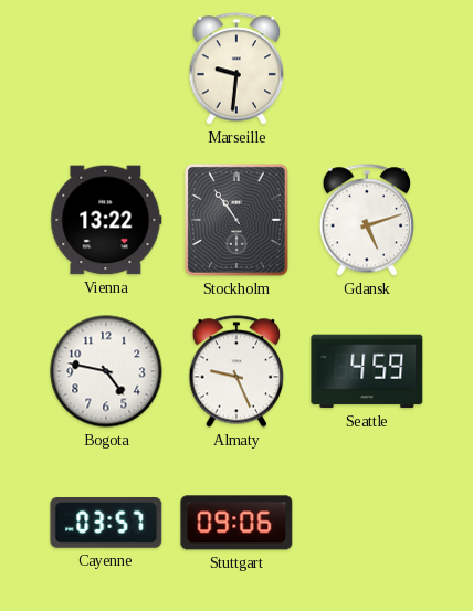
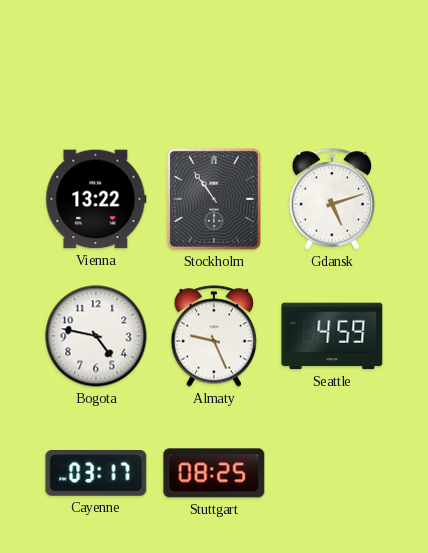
Marseille: 9:31 -> none
Cayenne: 03:57 -> 03:17
Stuttgart: 09:06 -> 08:25
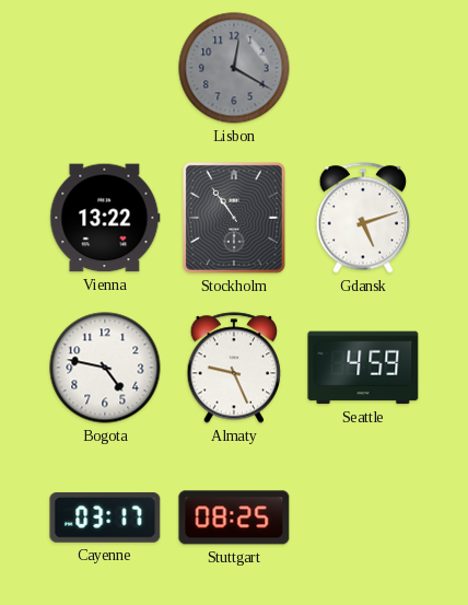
Lisbon: none -> 12:20
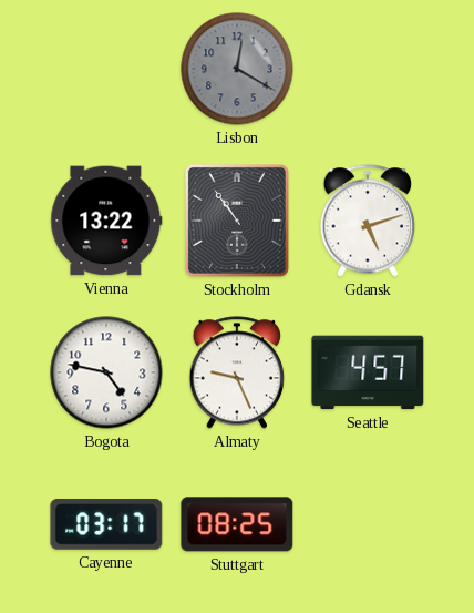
Seattle: 4:59 -> 4:57
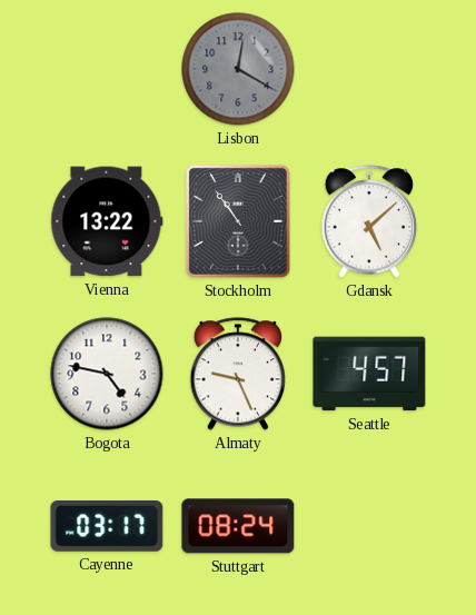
Gdansk: 5:12 -> 5:08
Stuttgart: 08:25 -> 08:24
